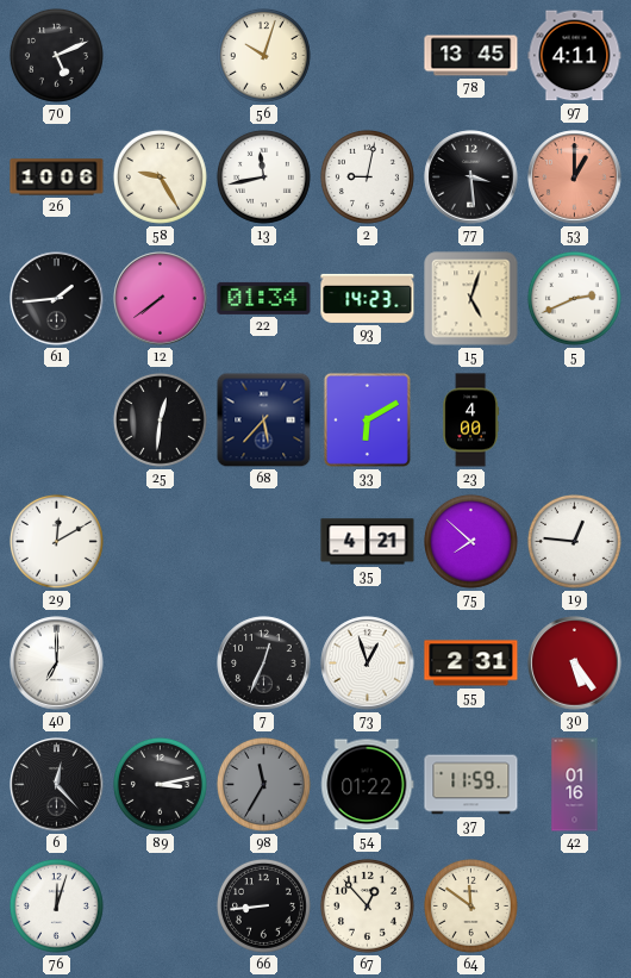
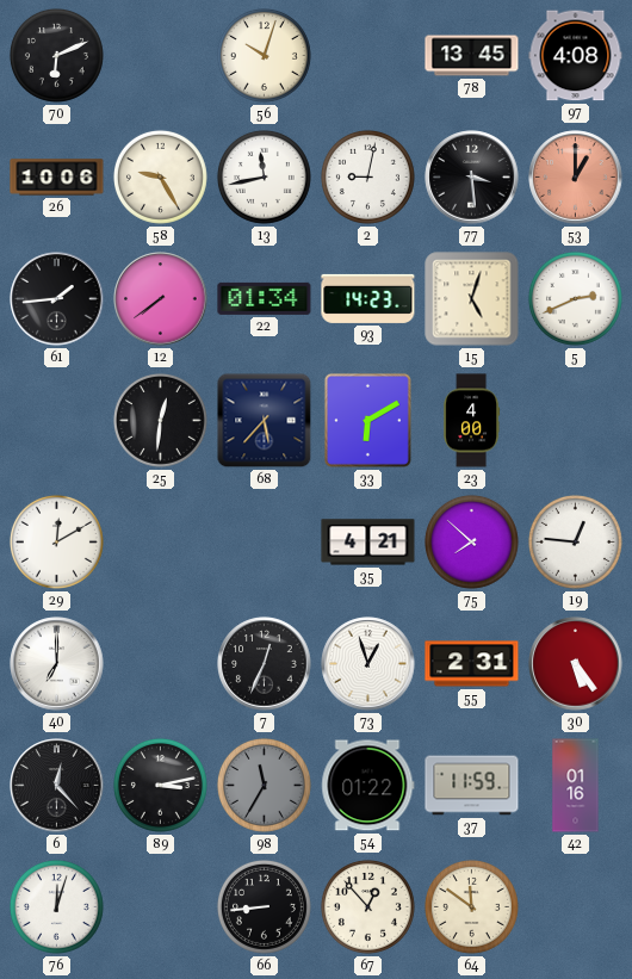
70: 5:11 -> 6:11
97: 4:11 -> 4:08
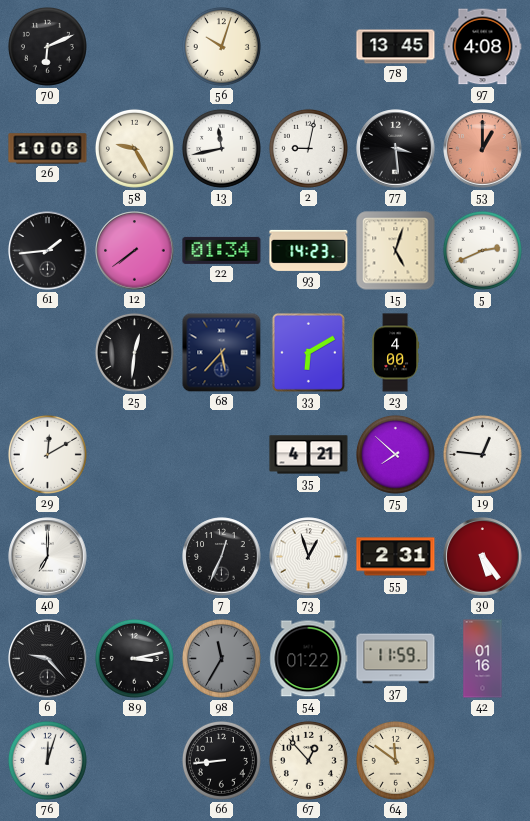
6: 12:23 -> 9:23
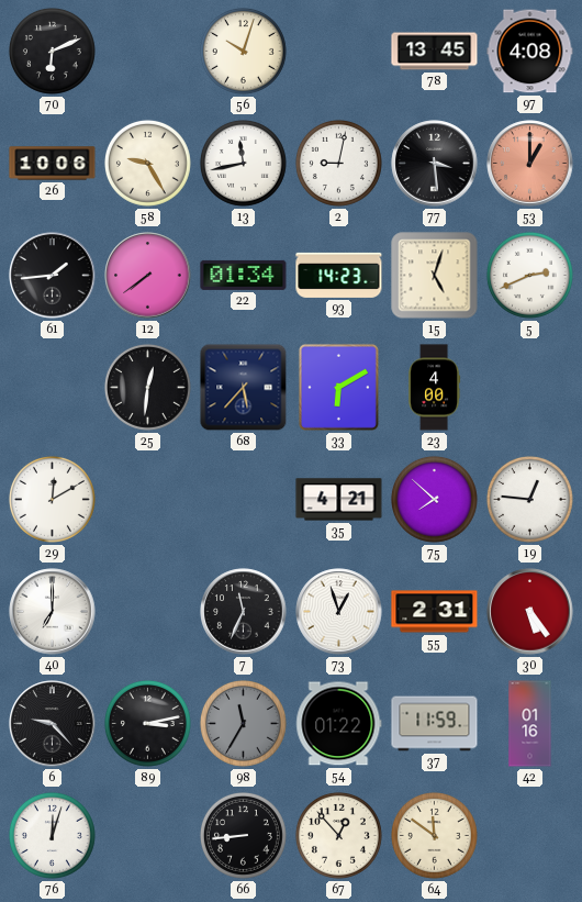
7: 12:34 -> 11:34
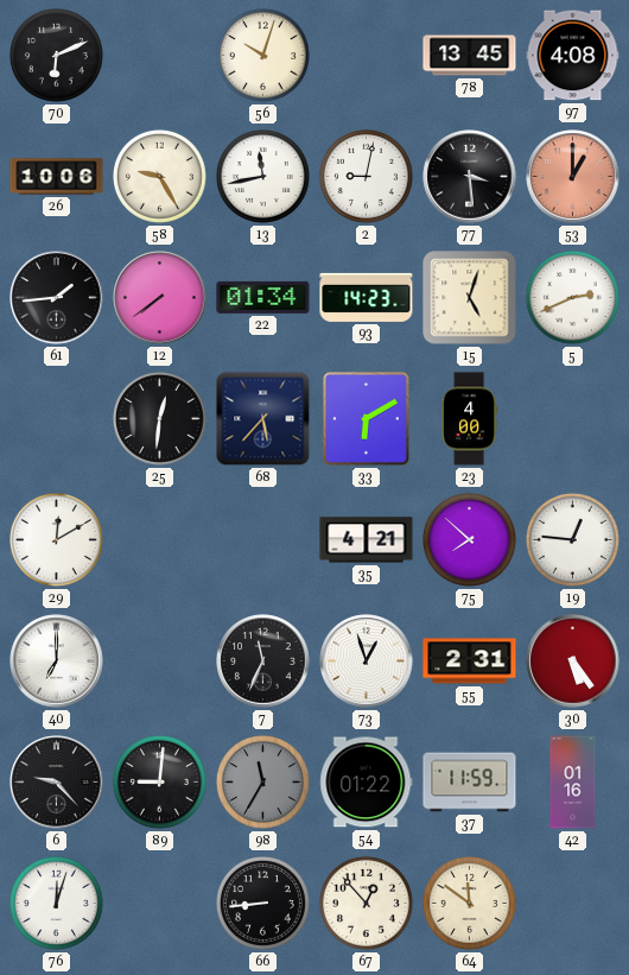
89: 3:13 -> 9:01
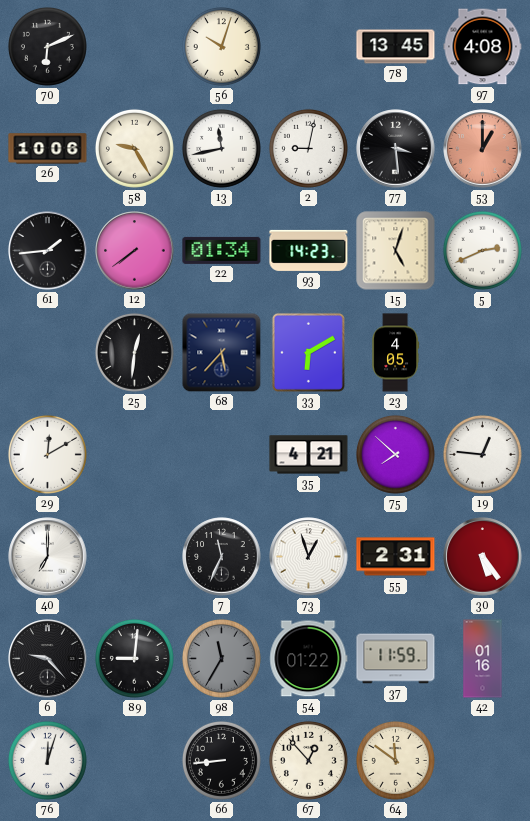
23: 4:00 -> 4:05
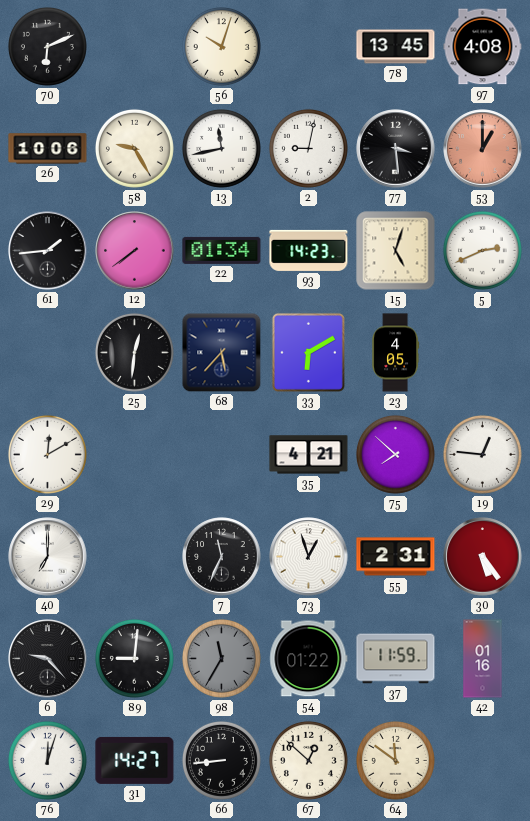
31: none -> 14:27
67: 12:53 -> 12:52
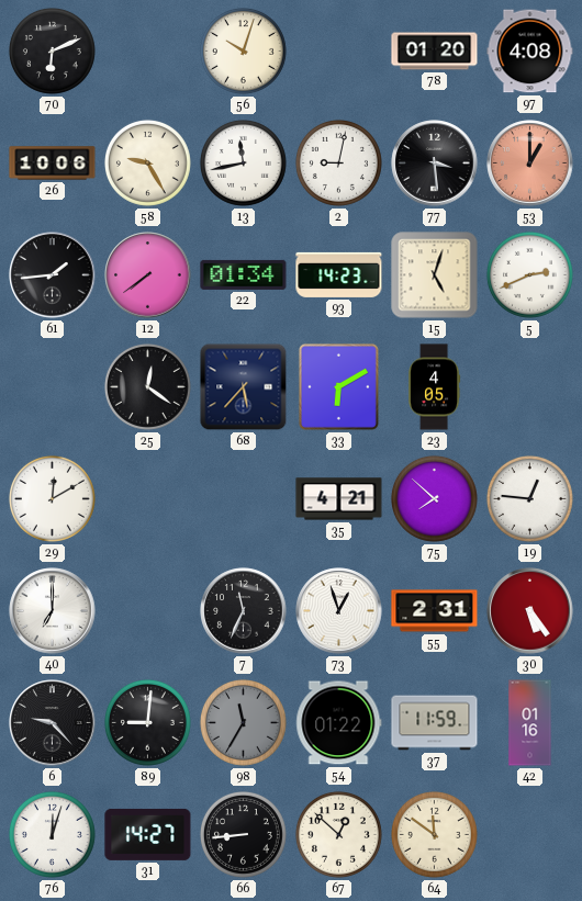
78: 13:45 -> 01:20
25: 12:31 -> 12:21
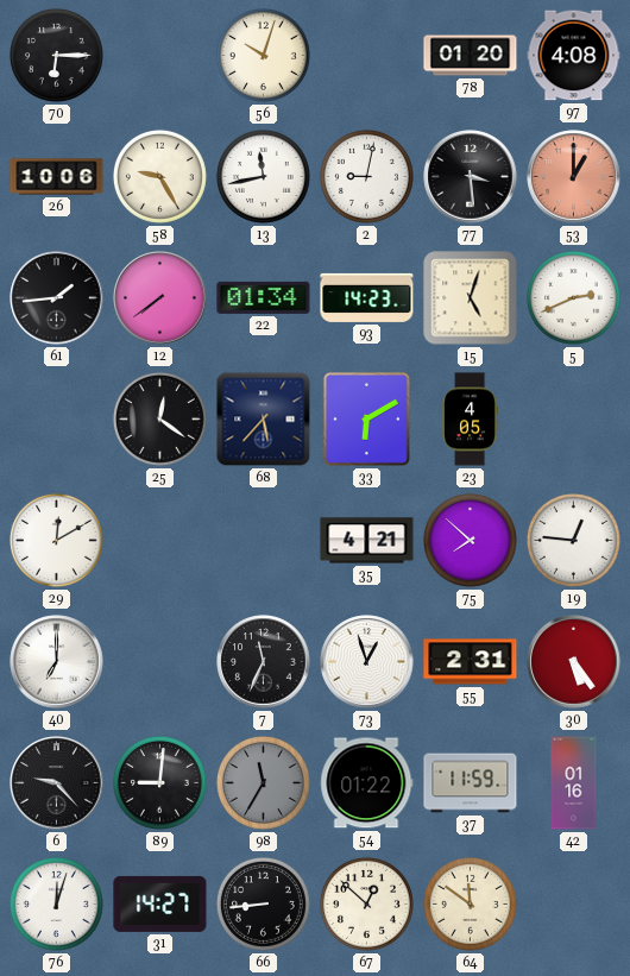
70: 6:11 -> 6:15
